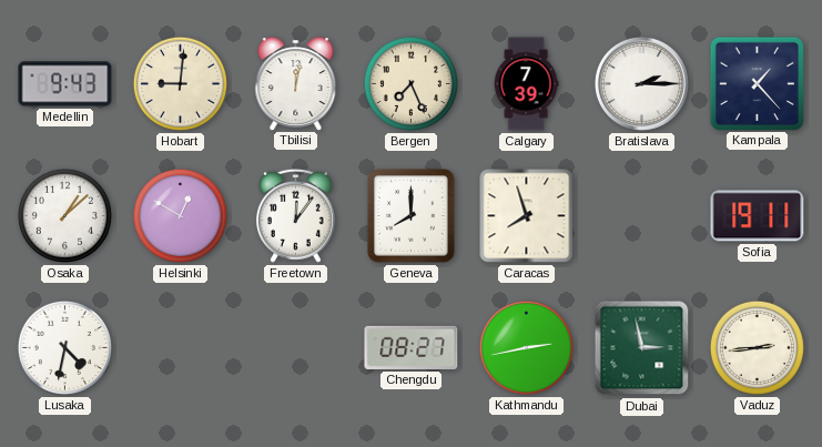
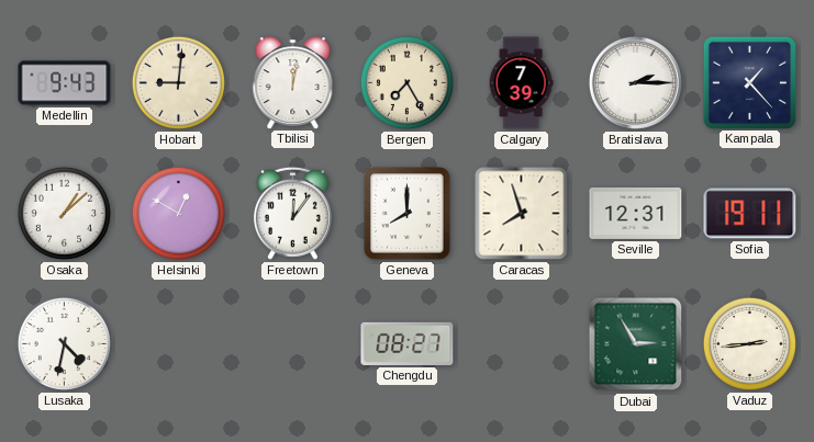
Bergen: 7:26 -> 7:25
Seville: none -> 12:31
Kathmandu: 2:43 -> none
Dubai: 2:58 -> 2:55
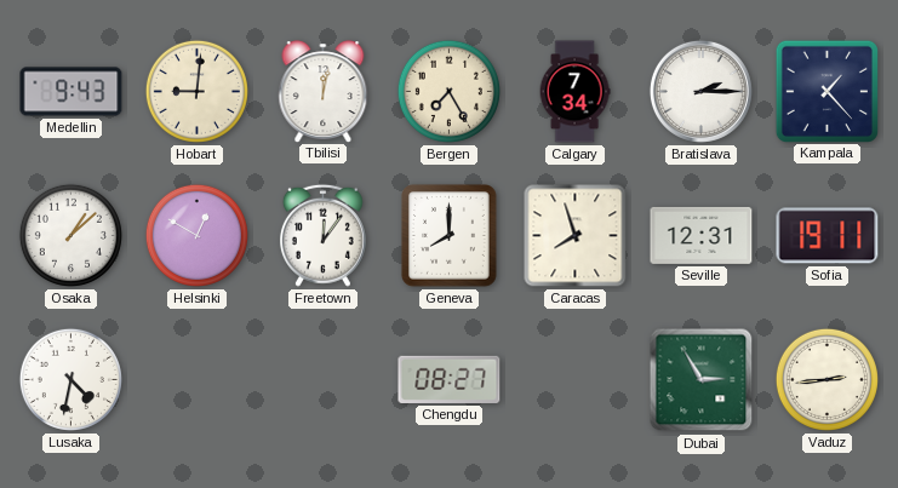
Calgary: 7:39 -> 7:34
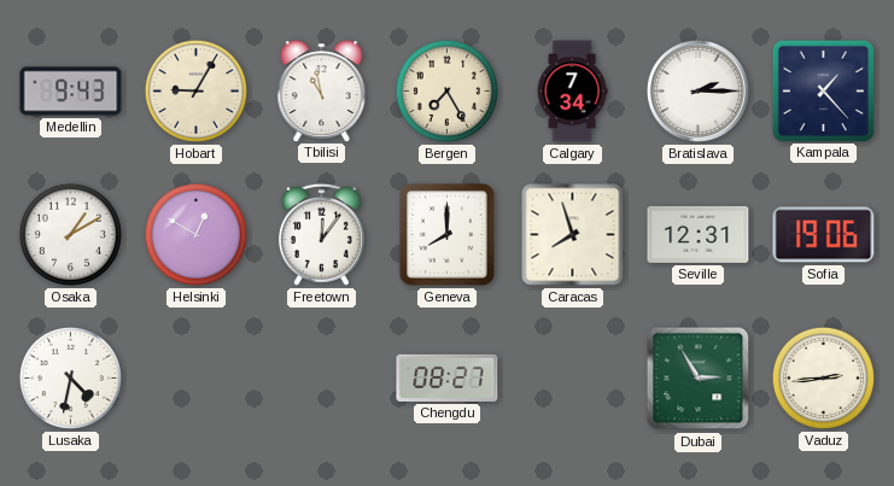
Hobart: 9:01 -> 9:05
Tbilisi: 12:02 -> 10:58
Osaka: 1:08 -> 1:10
Sofia: 19:11 -> 19:06
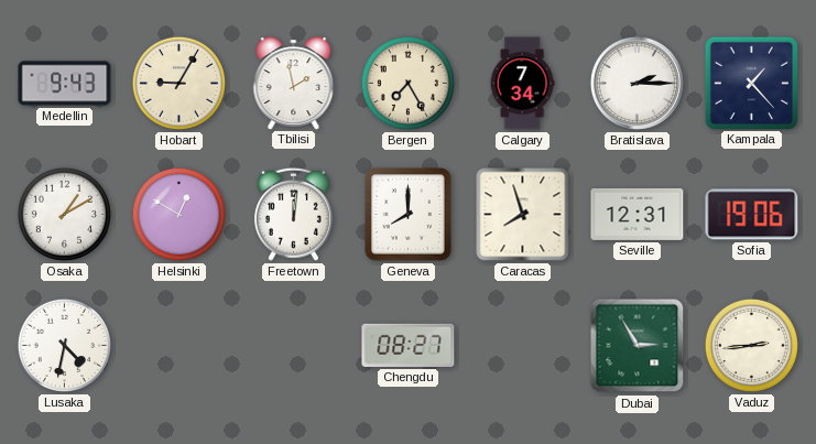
Tbilisi: 10:58 -> 1:58
Freetown: 12:06 -> 12:01
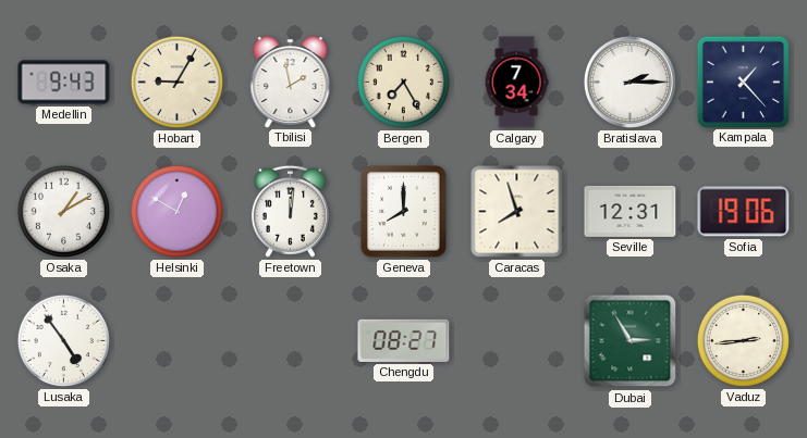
Lusaka: 4:32 -> 4:54
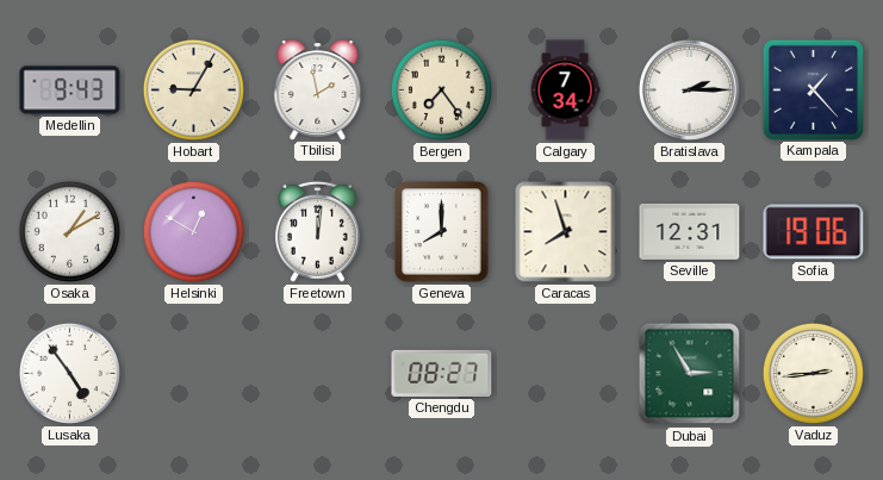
Bergen: 7:25 -> 7:24
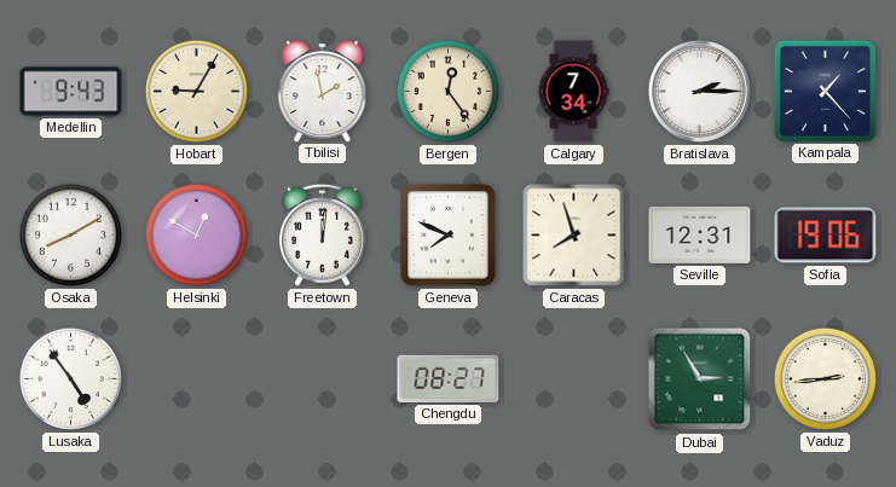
Bergen: 7:24 -> 12:24
Osaka: 1:10 -> 8:10
Geneva: 8:00 -> 7:49
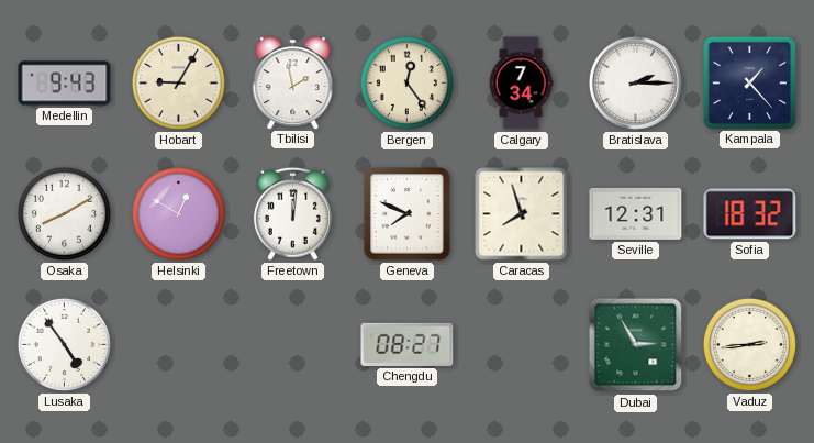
Sofia: 19:06 -> 18:32
